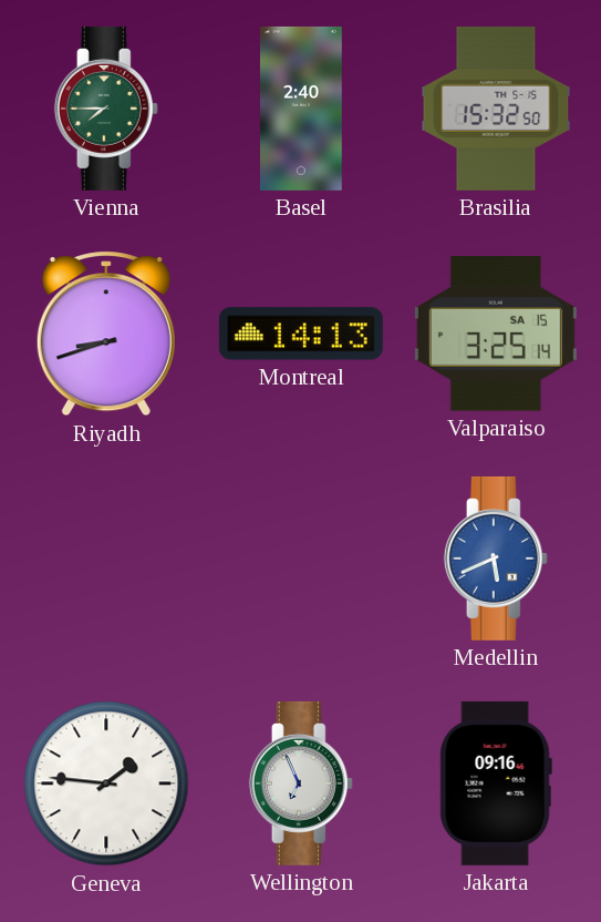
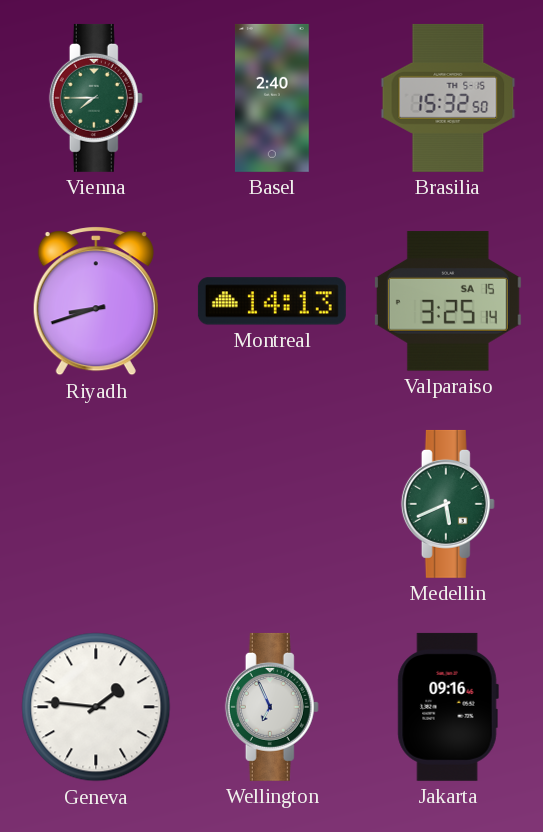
Medellin dial: blue -> green
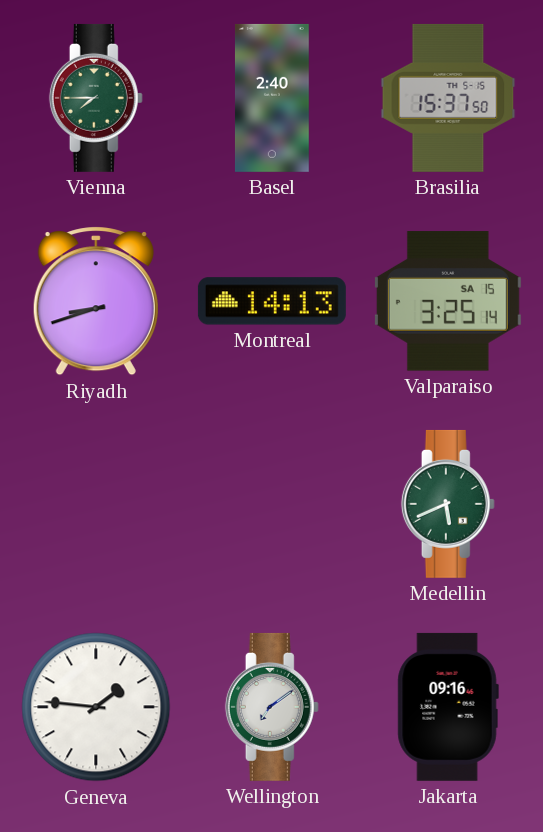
Brasilia: 15:32 -> 15:37
Wellington: 6:56 -> 7:09
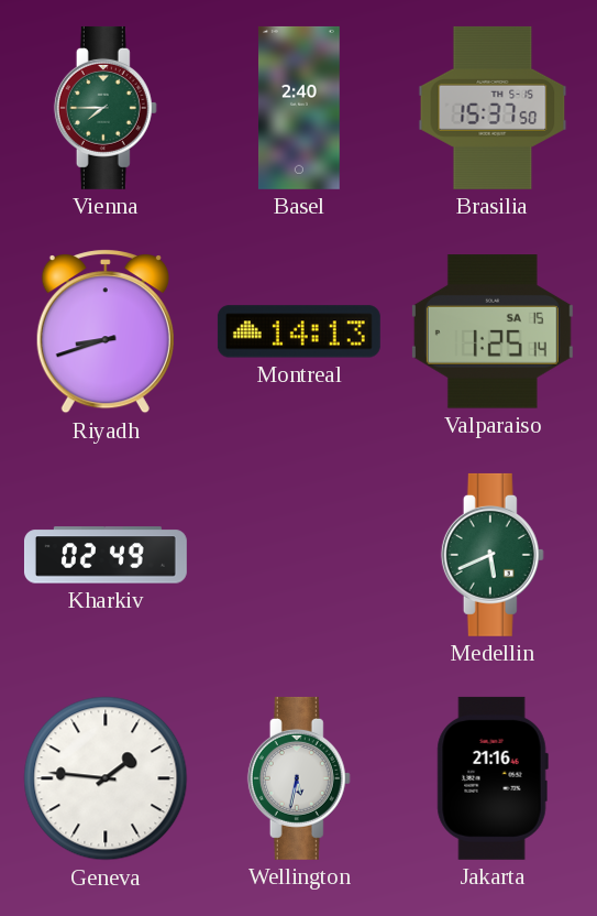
Valparaiso: 3:25 -> 1:25
Kharkiv: none -> 02:49
Wellington: 7:09 -> 5:32
Jakarta: 09:16 -> 21:16
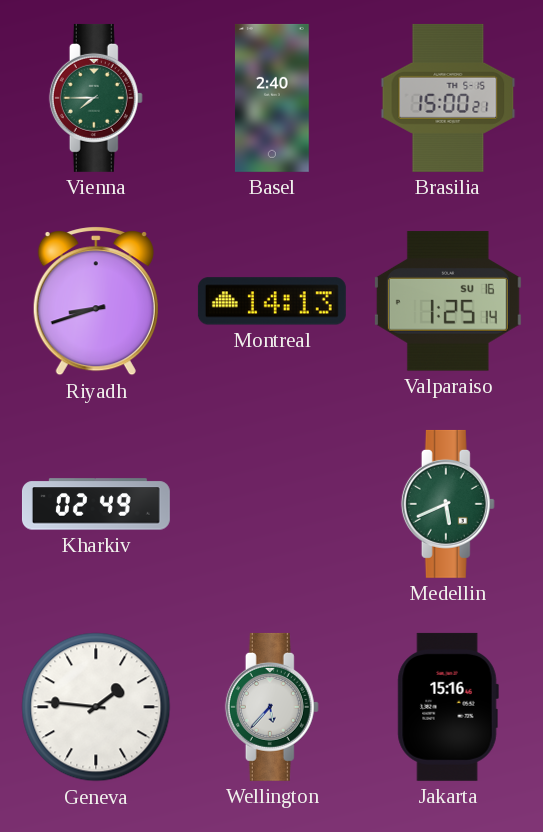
Brasilia: 15:37 -> 15:00
Valparaiso date: SA 15 -> SU 16
Wellington: 5:32 -> 5:37
Jakarta: 21:16 -> 15:16
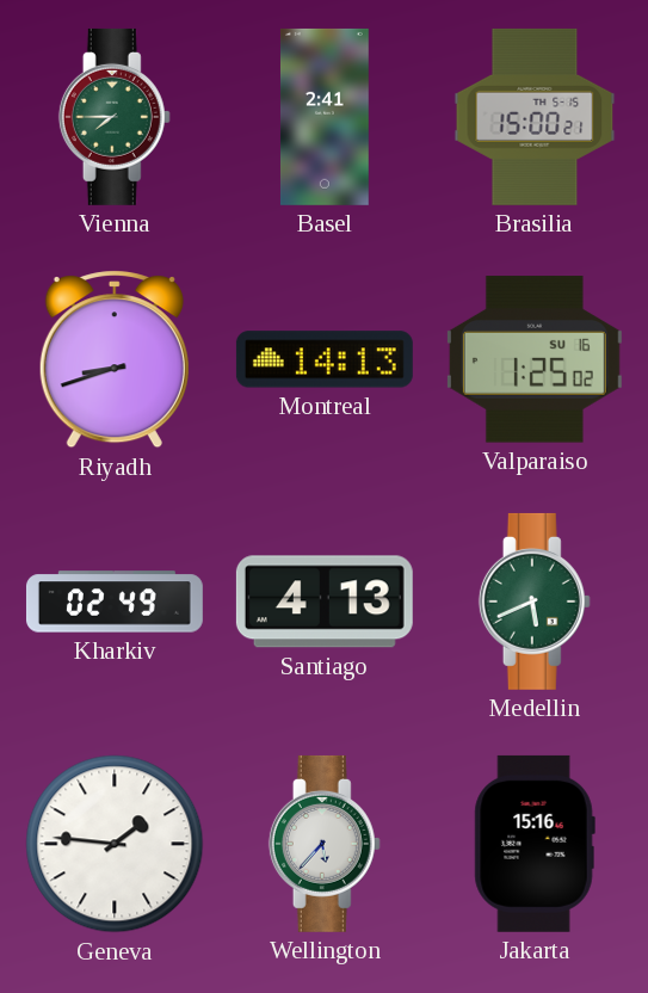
Basel: 2:40 -> 2:41
Valparaiso: 1:25:14 -> 1:25:02
Santiago: none -> 4:13
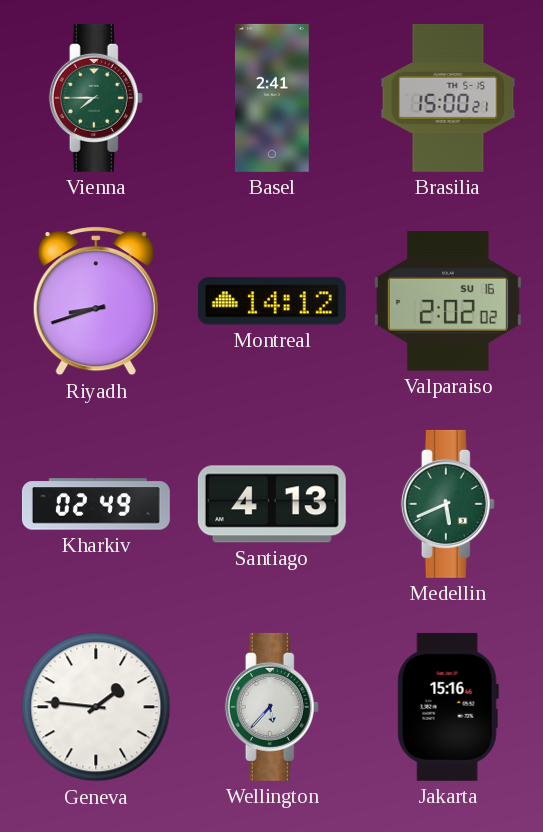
Montreal: 14:13 -> 14:12
Valparaiso: 1:25 -> 2:02
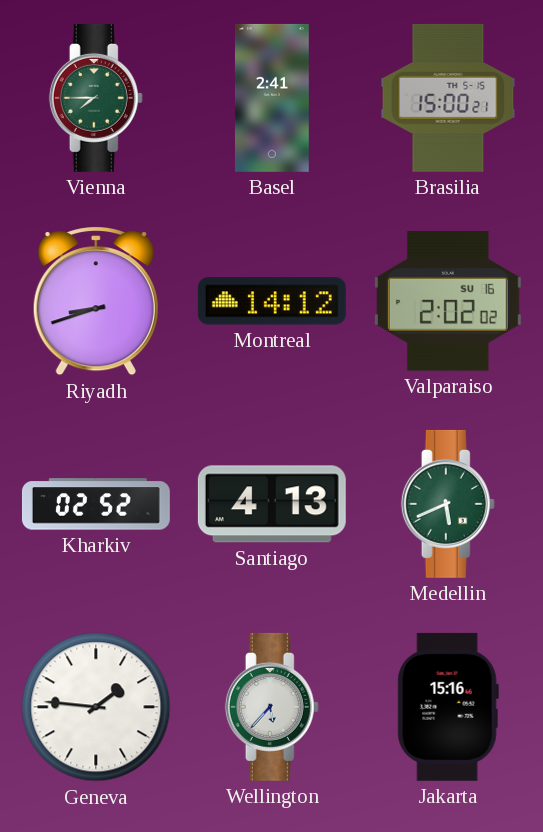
Kharkiv: 02:49 -> 02:52
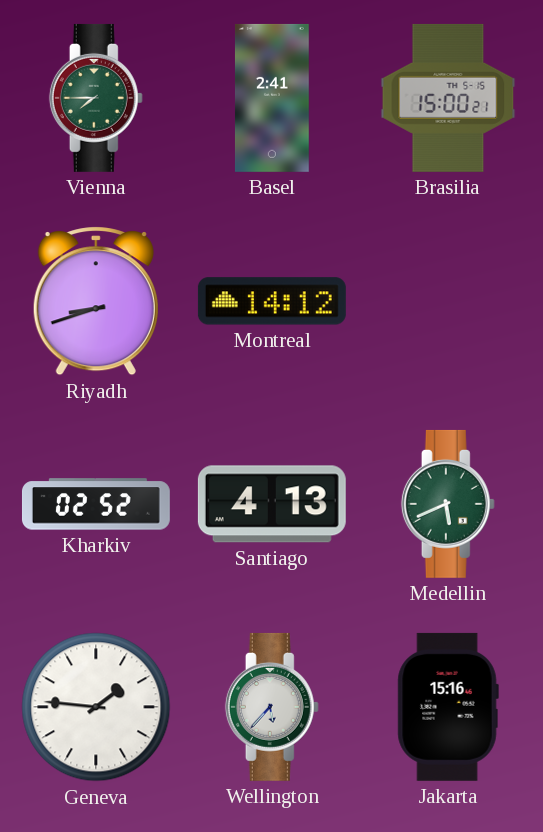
Valparaiso: 2:02 -> none
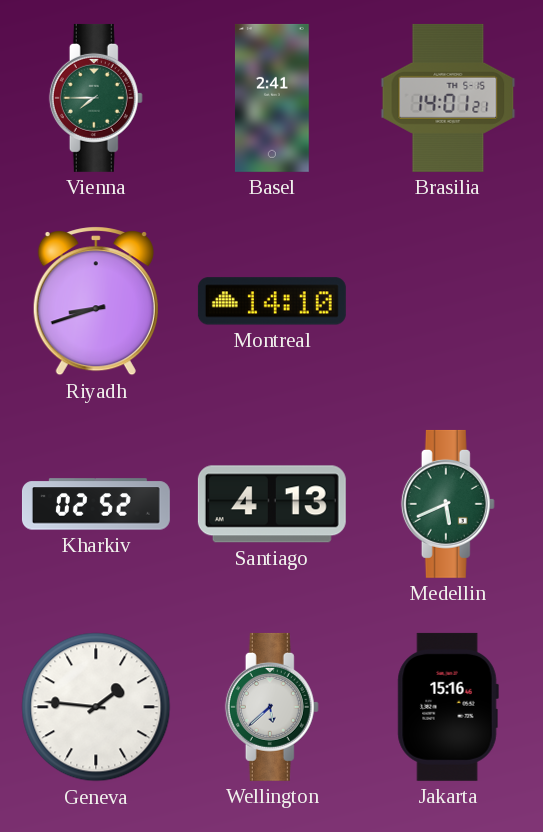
Brasilia: 15:00 -> 14:01
Montreal: 14:12 -> 14:10
Wellington: 5:37 -> 5:38
